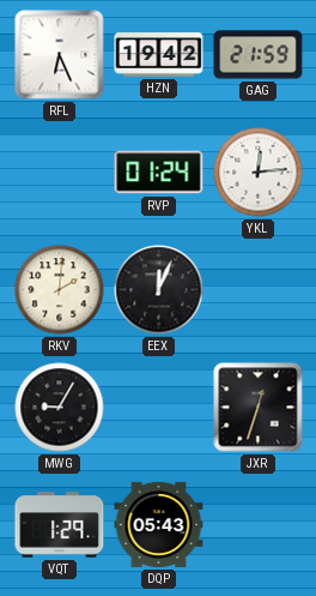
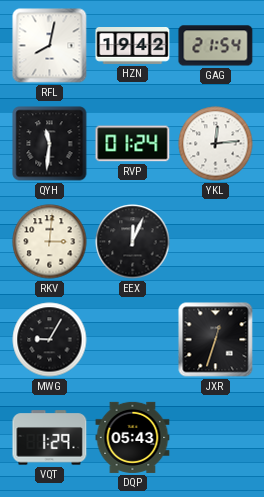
RFL: 6:26 -> 8:02
GAG: 21:59 -> 21:54
QYH: none -> 11:31
RKV: 2:01 -> 3:01
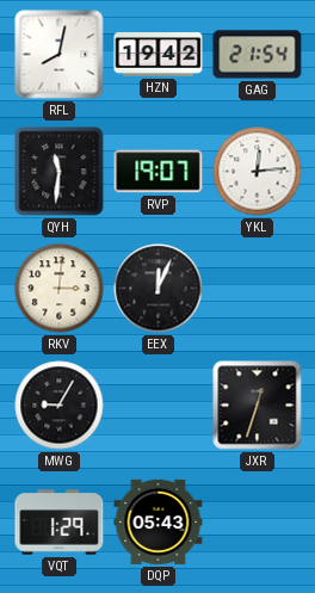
RVP: 01:24 -> 19:07
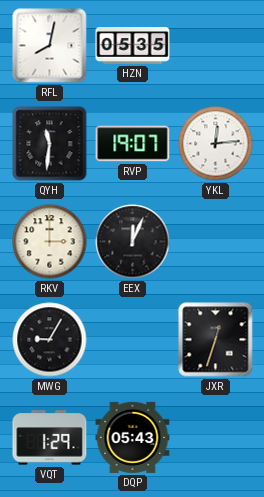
HZN: 19:42 -> 05:35
GAG: 21:54 -> none
RKV: 3:01 -> 3:00
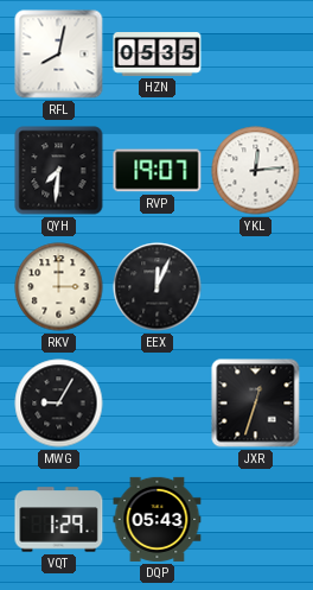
QYH: 11:31 -> 7:31
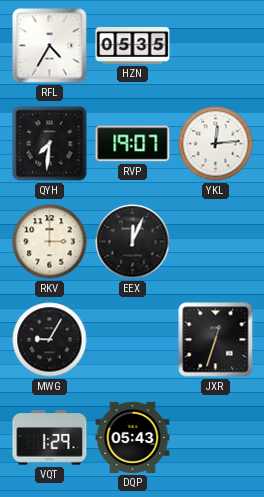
RFL: 8:02 -> 4:35
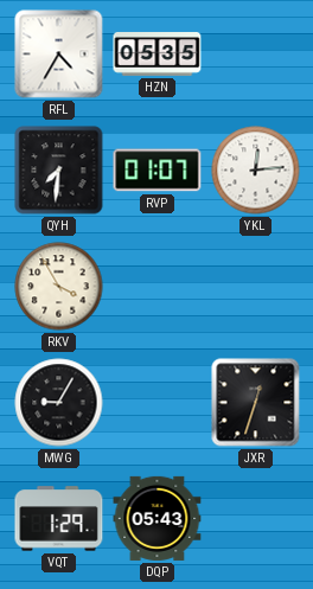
RVP: 19:07 -> 01:07
RKV: 3:00 -> 3:55
EEX: 12:04 -> none
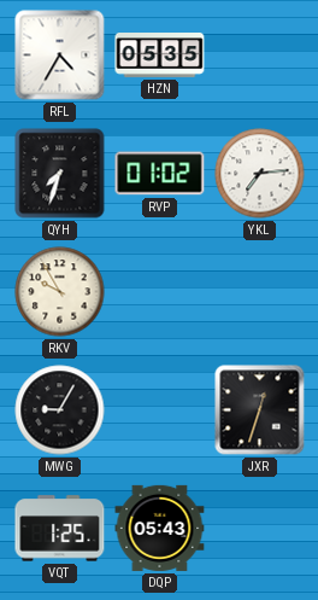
QYH: 7:31 -> 7:33
RVP: 01:07 -> 01:02
YKL: 12:14 -> 7:14
RKV: 3:55 -> 9:55
VQT: 1:29 -> 1:25
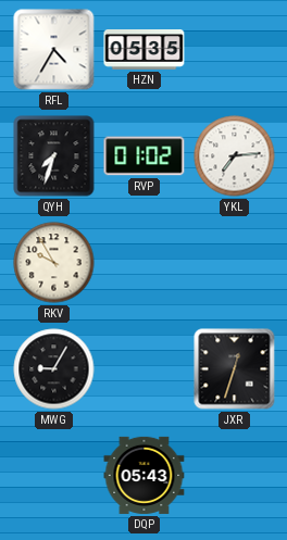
VQT: 1:25 -> none
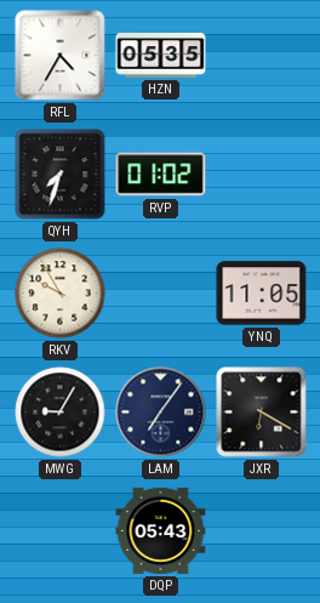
YKL: 7:14 -> none
YNQ: none -> 11:05
LAM: none -> 7:06
JXR: 12:33 -> 6:20
